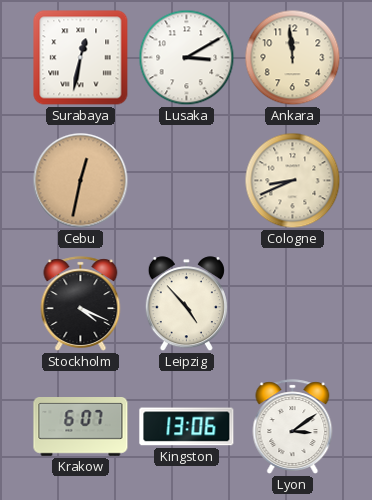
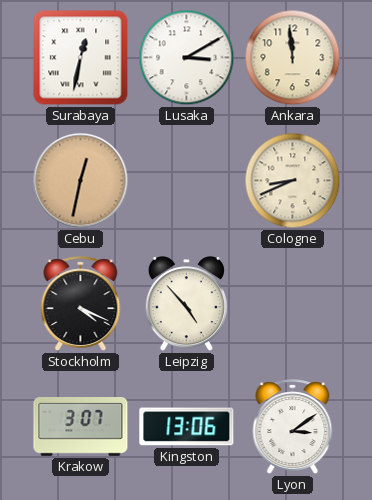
Krakow: 6:07 -> 3:07
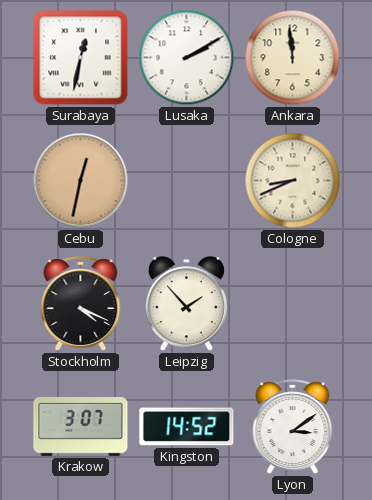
Lusaka: 3:10 -> 2:10
Leipzig: 4:53 -> 1:53
Kingston: 13:06 -> 14:52
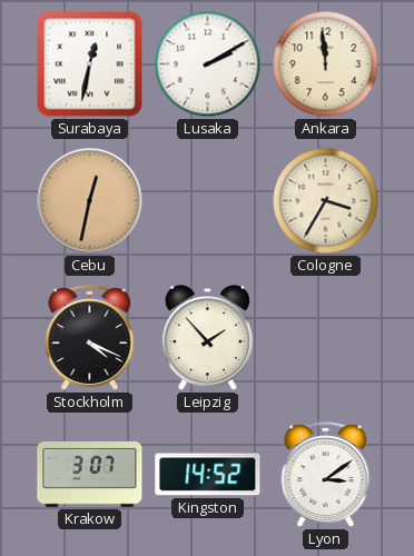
Cologne: 8:41 -> 3:35
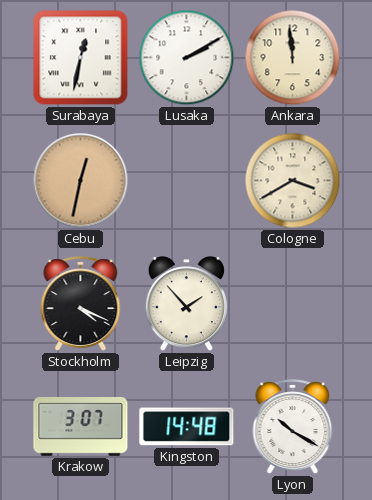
Cologne: 3:35 -> 3:40
Kingston: 14:52 -> 14:48
Lyon: 3:09 -> 10:20
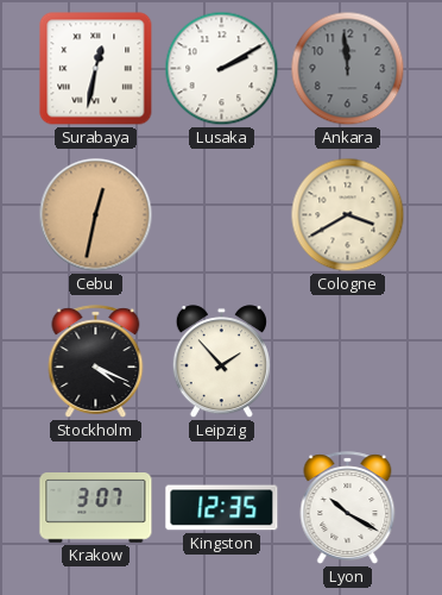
Ankara dial: cream -> grey
Kingston: 14:48 -> 12:35
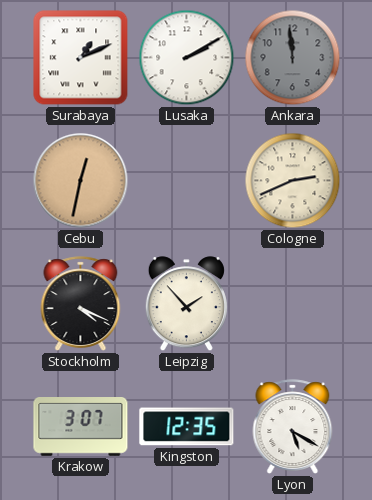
Surabaya: 12:32 -> 1:11
Cologne: 3:40 -> 2:41
Lyon: 10:20 -> 5:20
